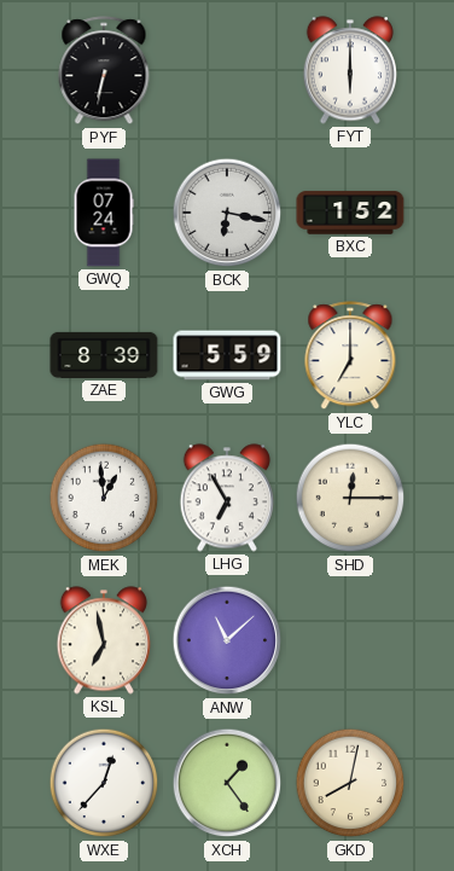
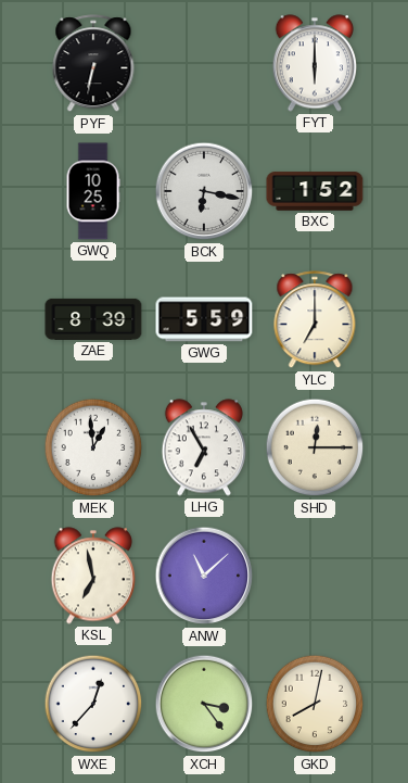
GWQ: 07:24 -> 10:25
XCH: 1:24 -> 3:24
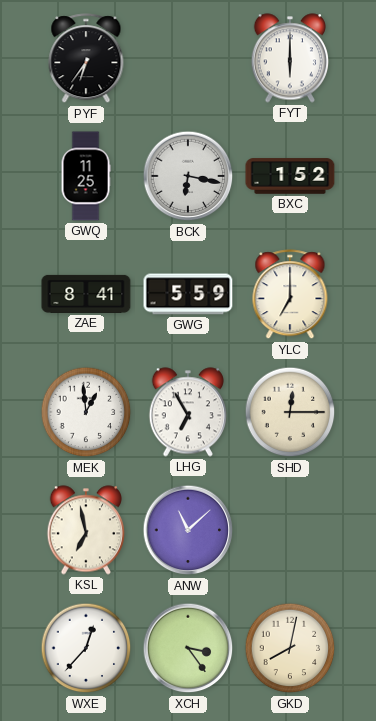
PYF: 6:32 -> 6:36
GWQ: 10:25 -> 11:25
ZAE: 8:39 -> 8:41
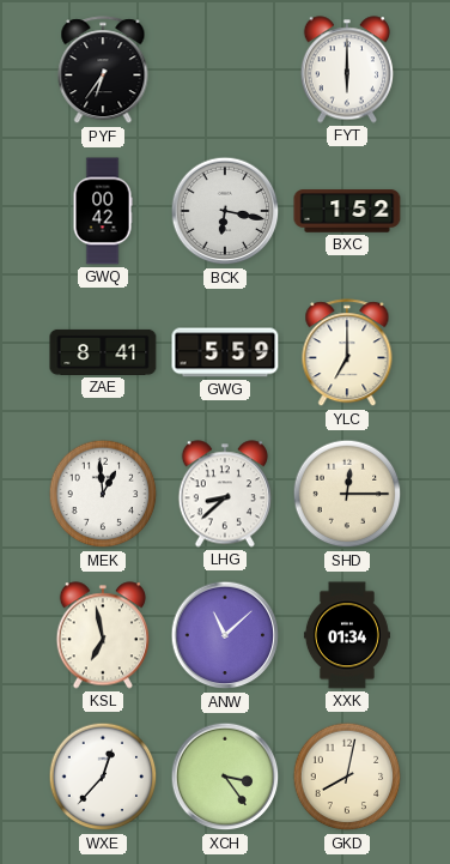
GWQ: 11:25 -> 00:42
LHG: 6:55 -> 8:38
XXK: none -> 01:34
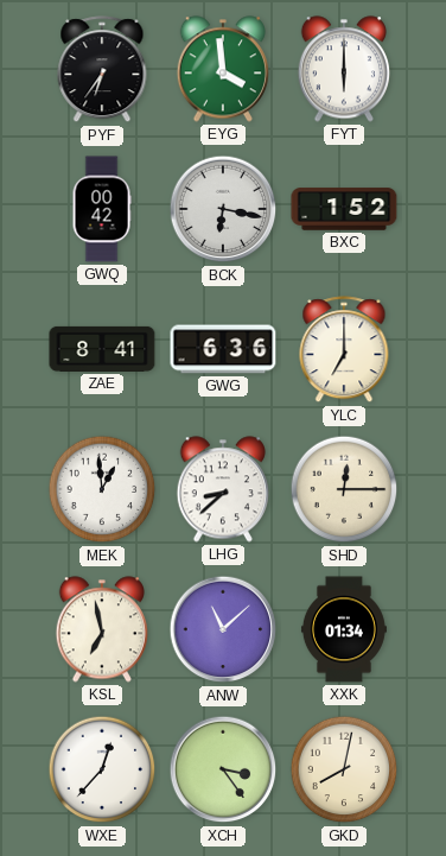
EYG: none -> 3:59
GWG: 5:59 -> 6:36
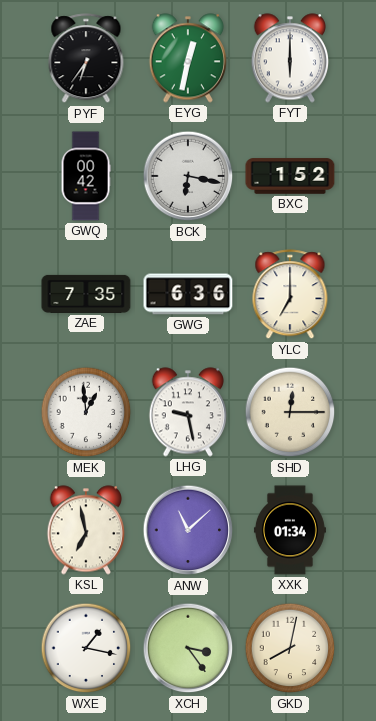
EYG: 3:59 -> 12:32
ZAE: 8:41 -> 7:35
LHG: 8:38 -> 9:28
WXE: 12:37 -> 1:17
